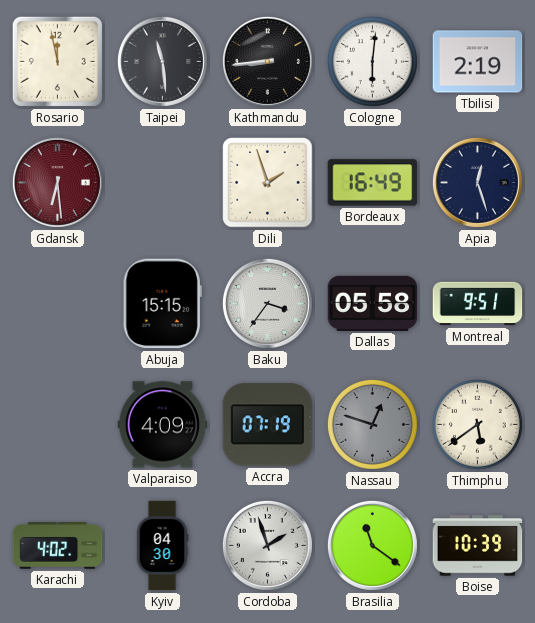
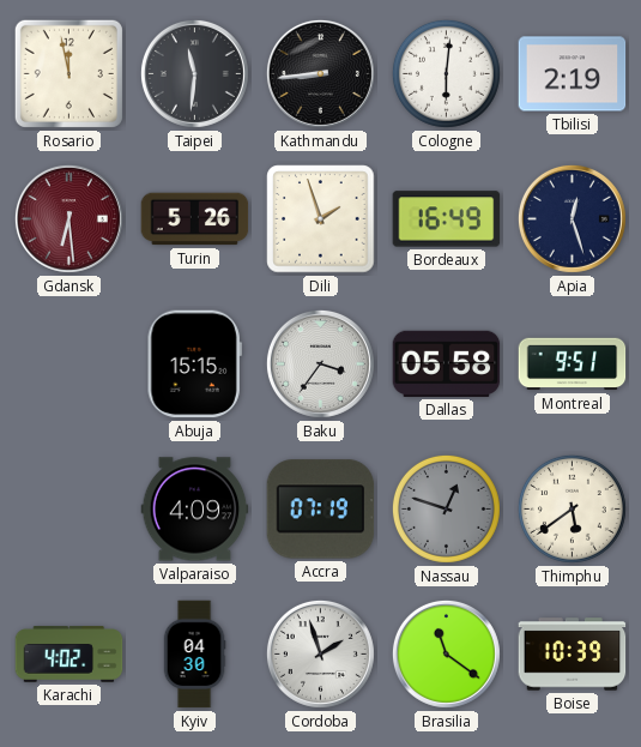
Taipei: 11:29 -> 11:31
Turin: none -> 5:26
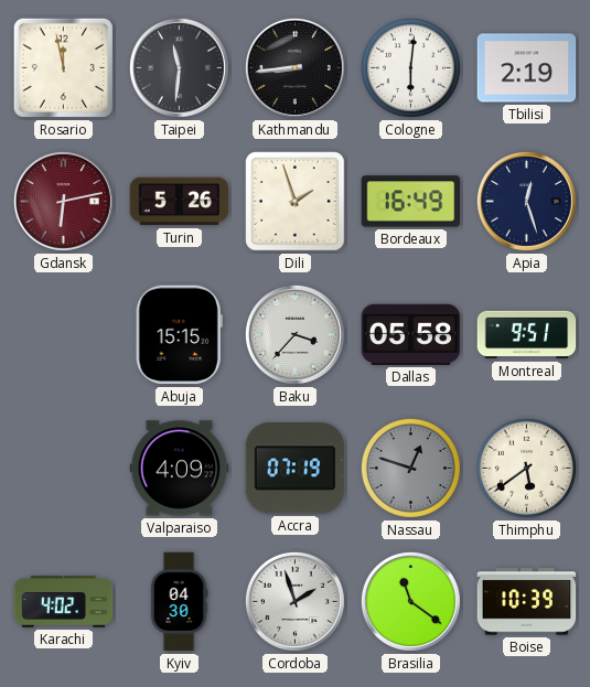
Gdansk: 6:29 -> 6:13
Baku: 3:36 -> 3:37
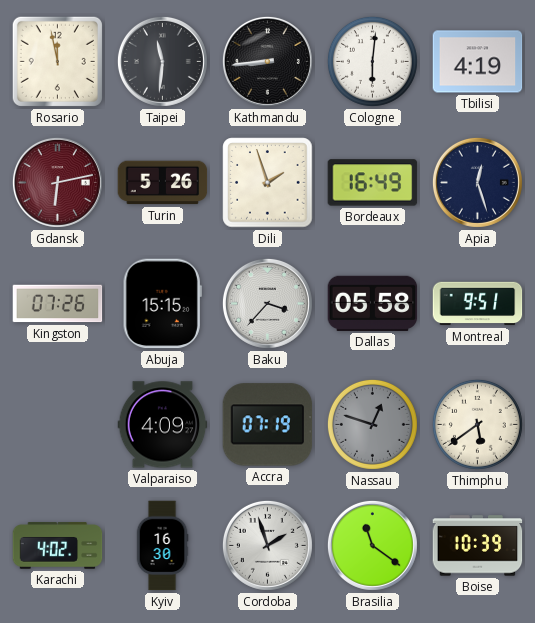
Tbilisi: 2:19 -> 4:19
Kingston: none -> 07:26
Kyiv: 04:30 -> 16:30
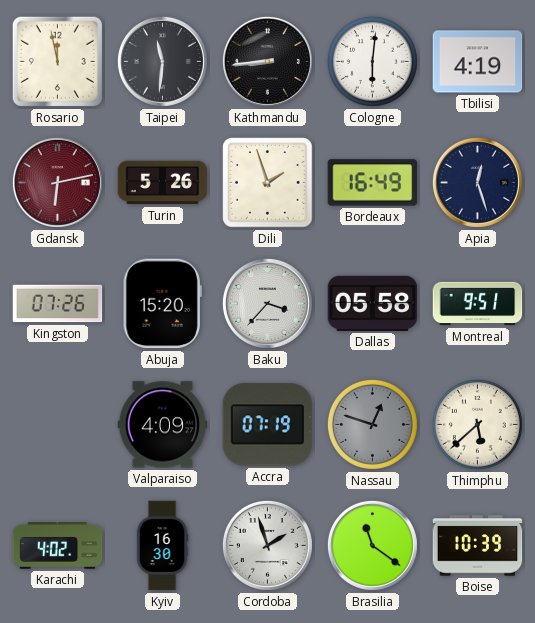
Abuja: 15:15 -> 15:20
Thimphu: 5:39 -> 5:38
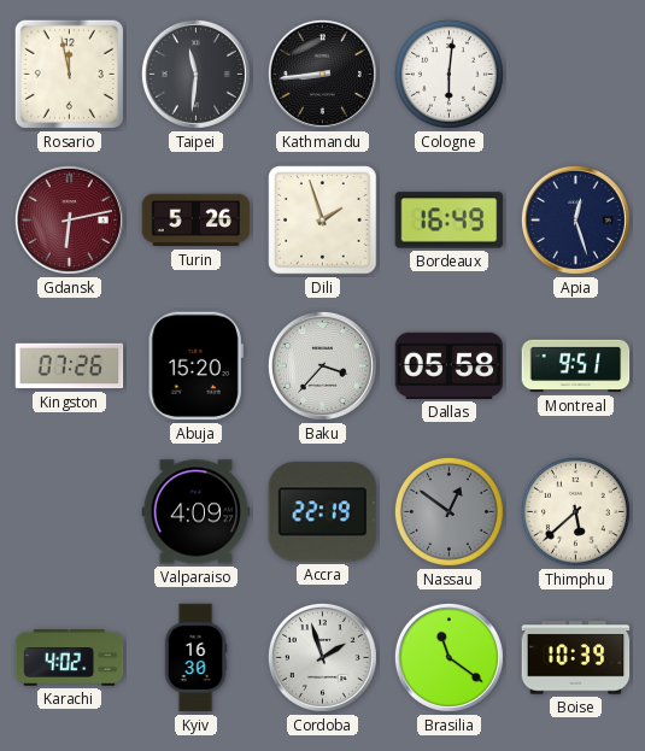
Tbilisi: 4:19 -> none
Accra: 07:19 -> 22:19
Nassau: 12:48 -> 12:51
